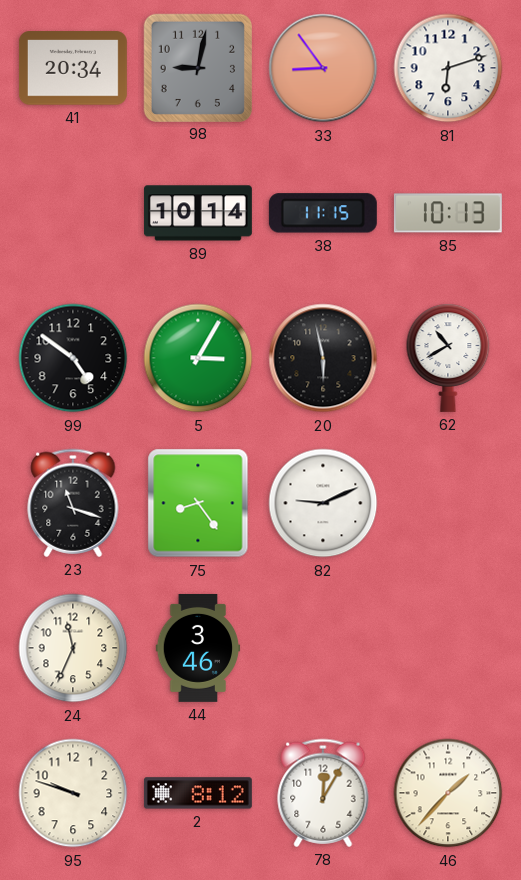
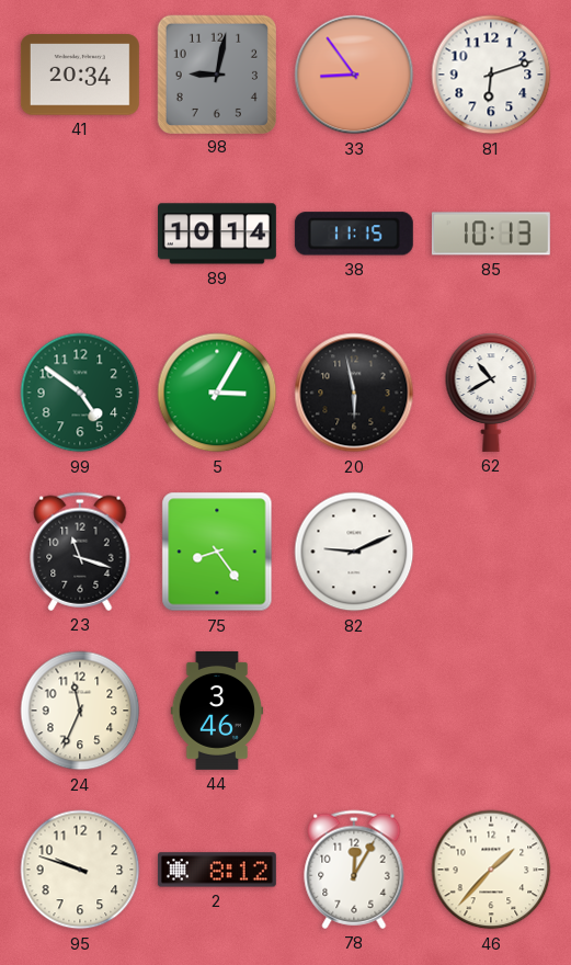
99 dial: black -> green
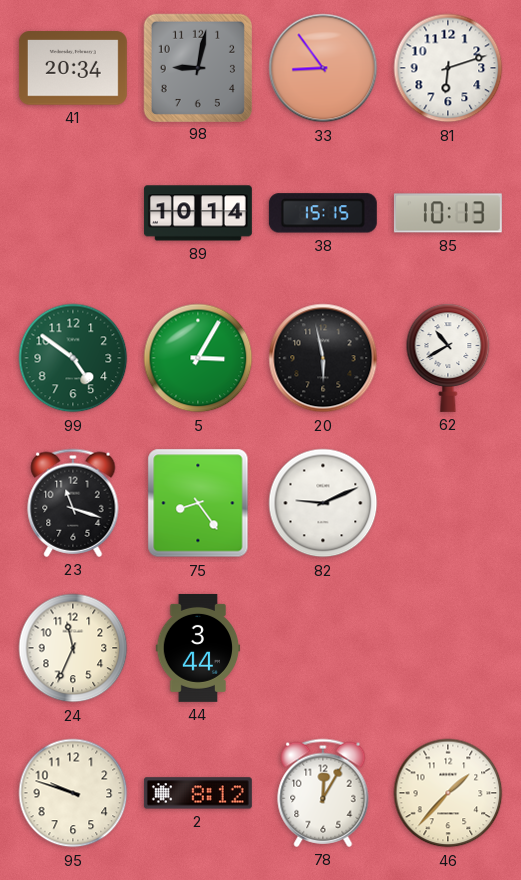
38: 11:15 -> 15:15
44: 3:46 -> 3:44
